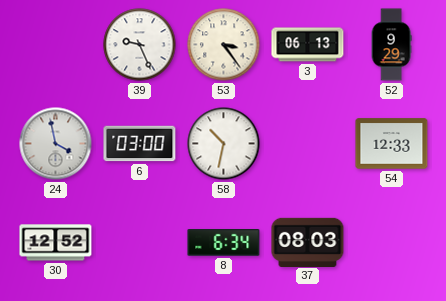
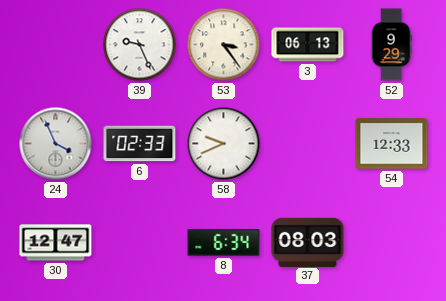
24: 3:58 -> 3:56
6: 03:00 -> 02:33
58: 10:32 -> 9:41
30: 12:52 -> 12:47
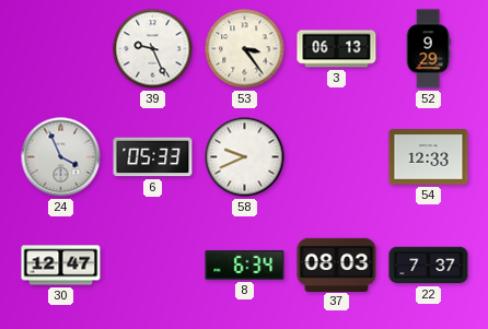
6: 02:33 -> 05:33
22: none -> 7:37
